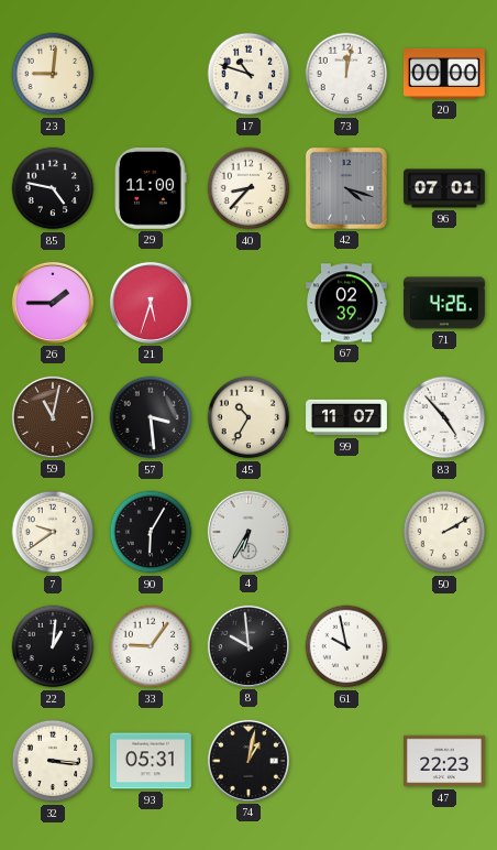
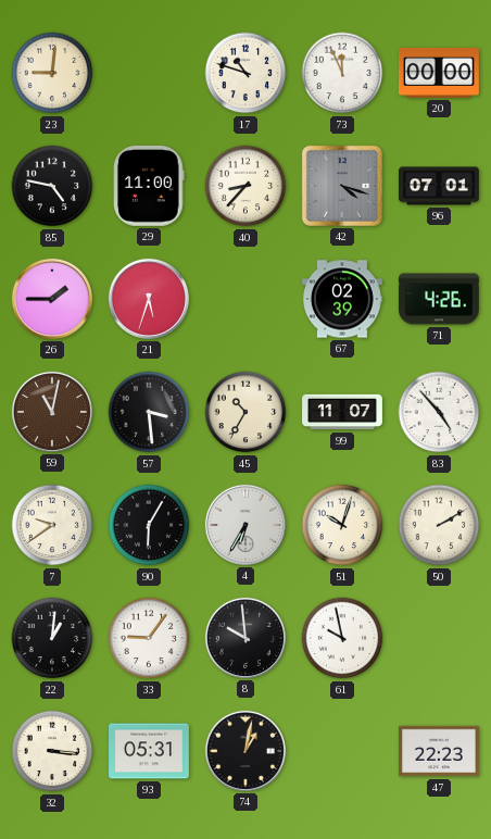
73: 12:02 -> 11:56
51: none -> 10:03
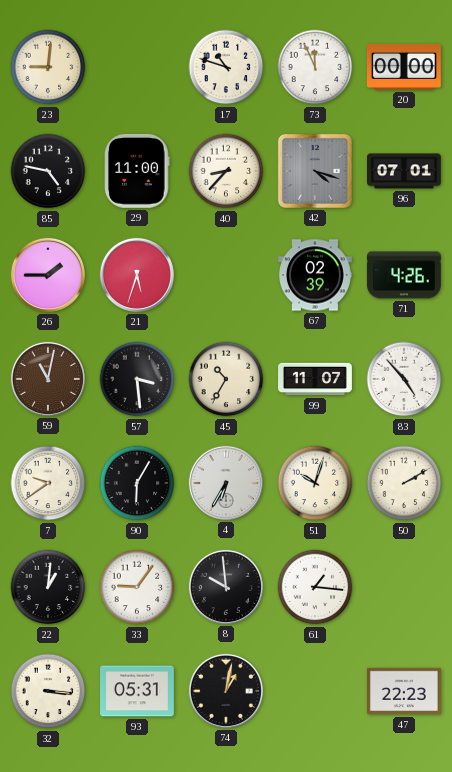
61: 9:58 -> 1:16
